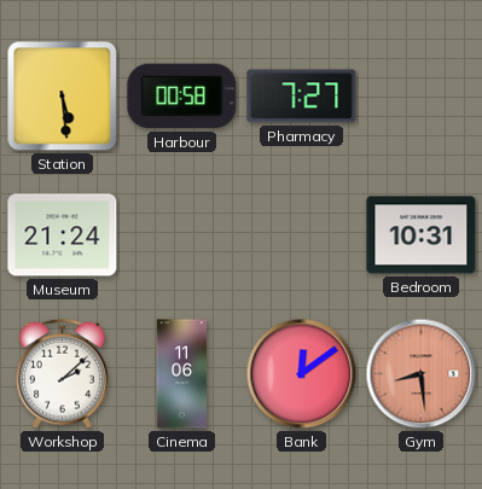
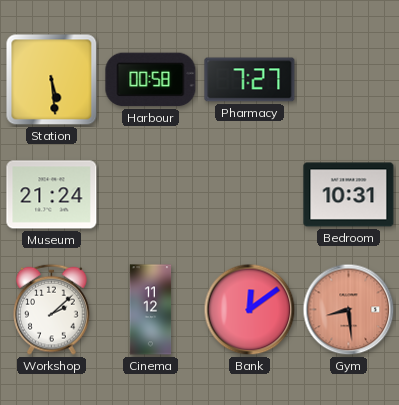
Cinema: 11:06 -> 11:12
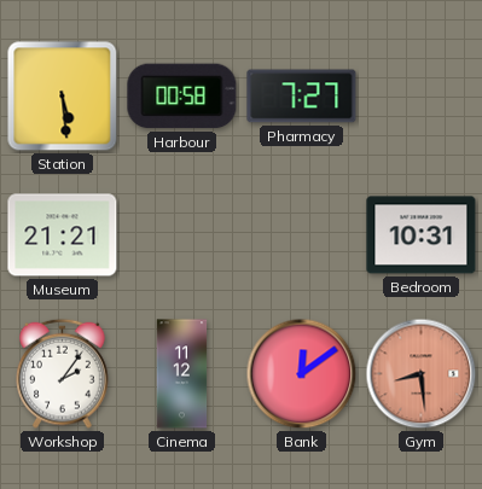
Museum: 21:24 -> 21:21
Workshop: 2:08 -> 2:06
